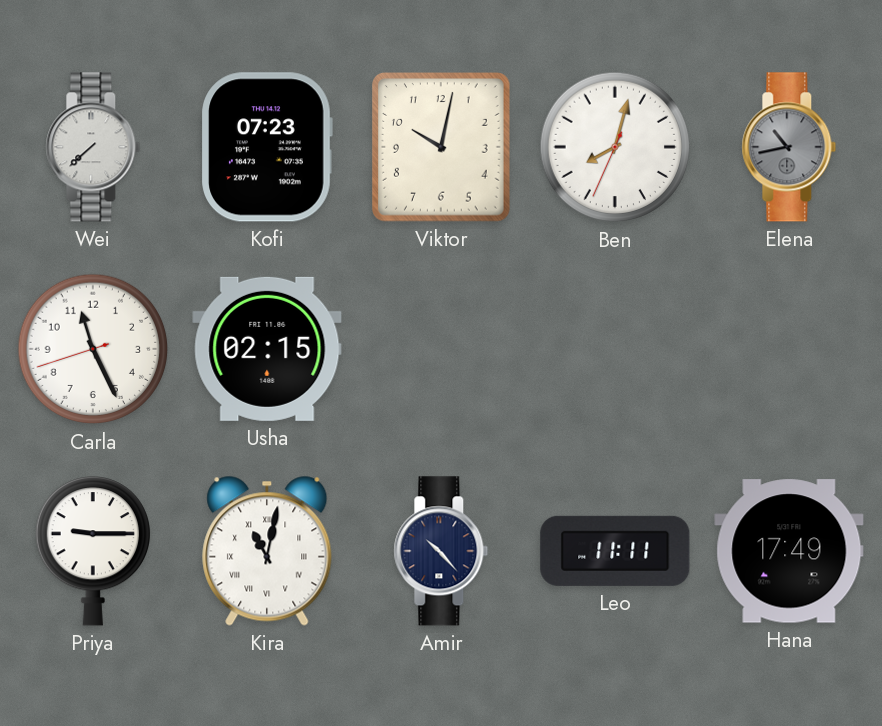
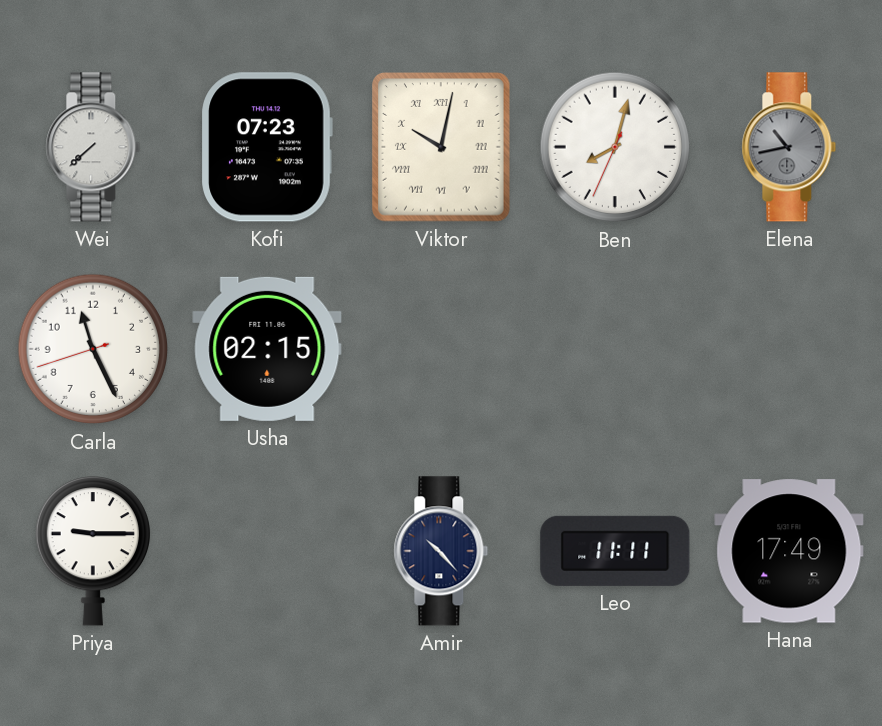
Viktor numerals: Arabic -> Roman
Kira: 11:02 -> none
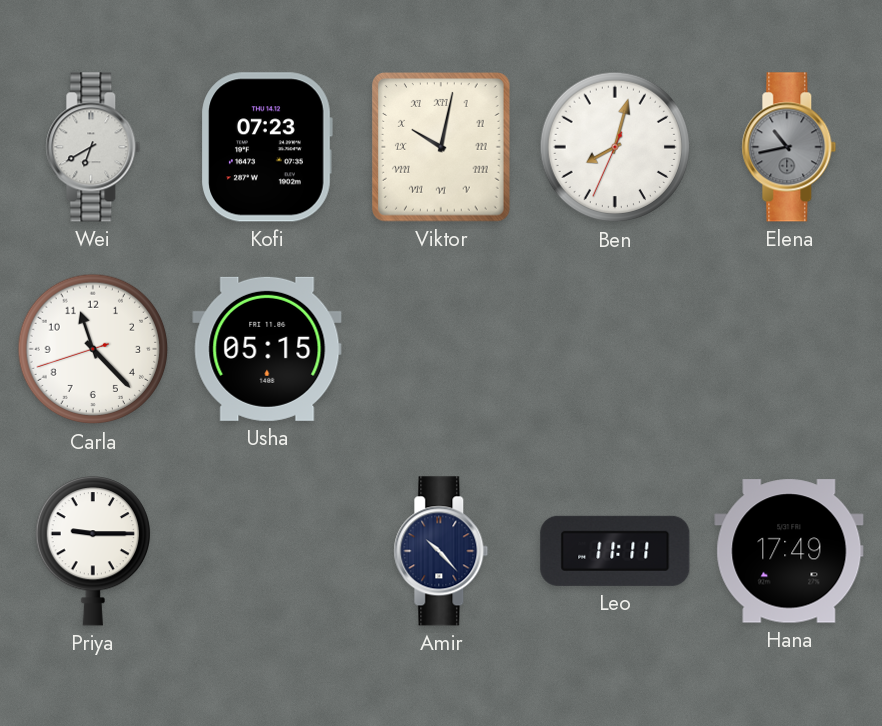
Wei: 7:38 -> 6:40
Carla: 11:25 -> 11:22
Usha: 02:15 -> 05:15
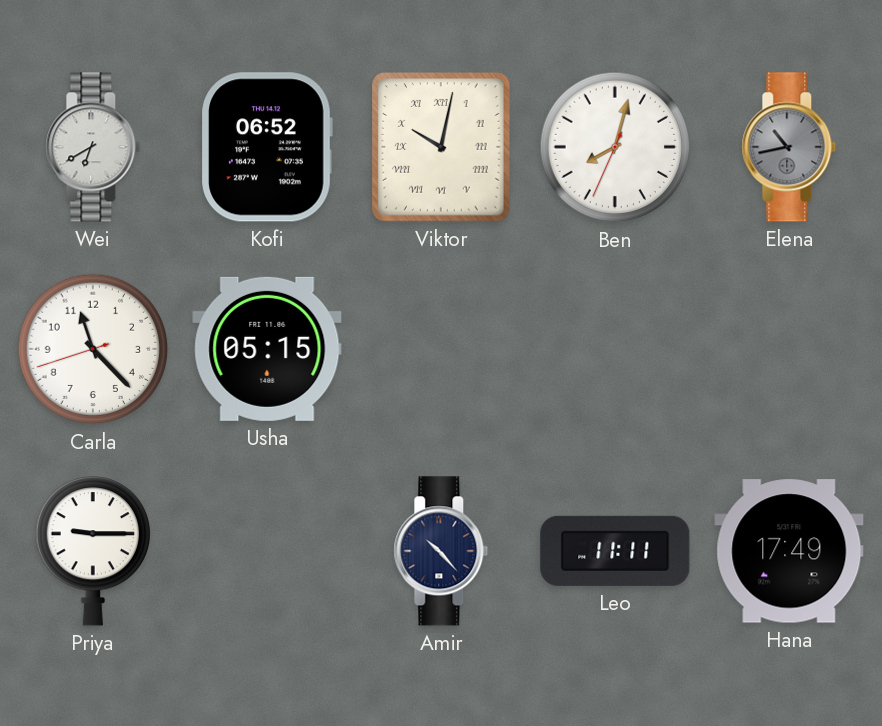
Kofi: 07:23 -> 06:52
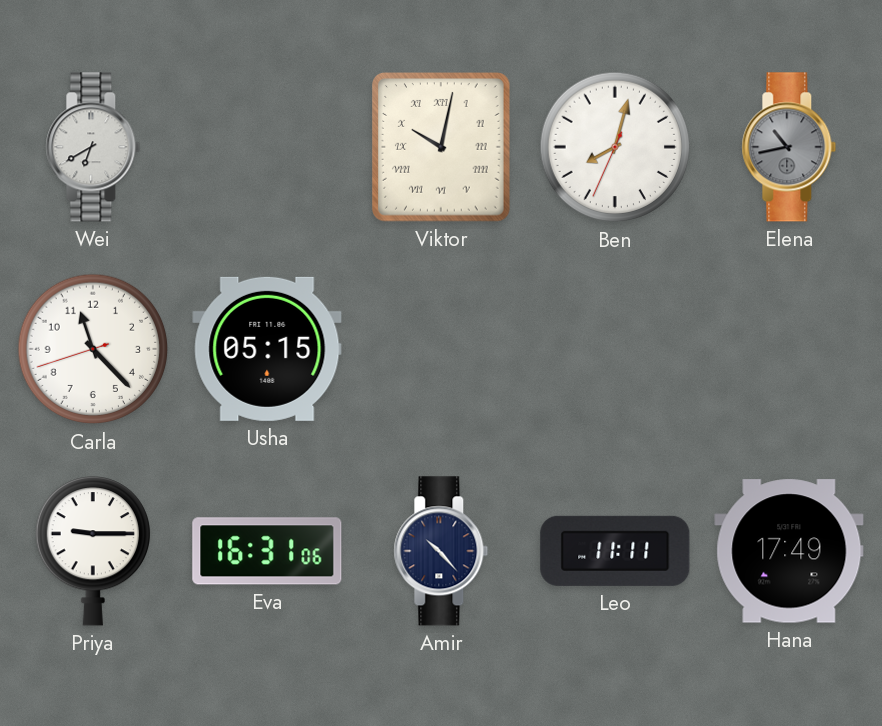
Kofi: 06:52 -> none
Eva: none -> 16:31
